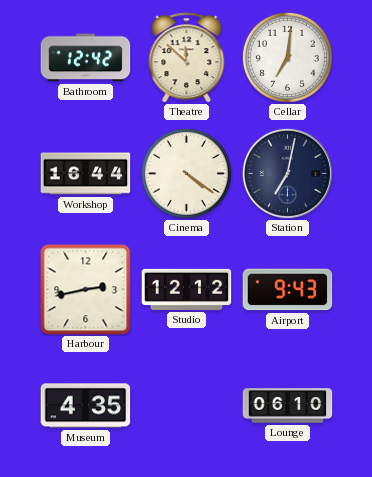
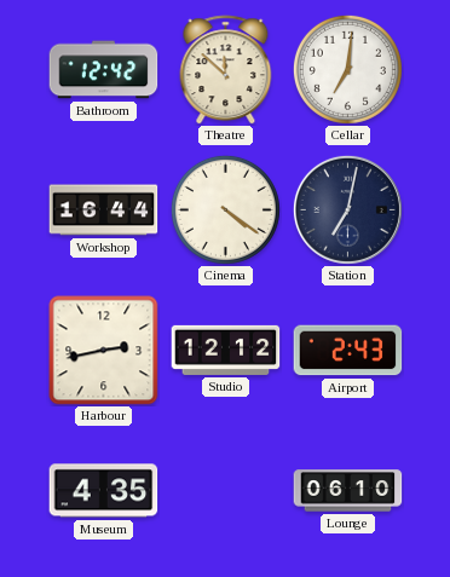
Airport: 9:43 -> 2:43
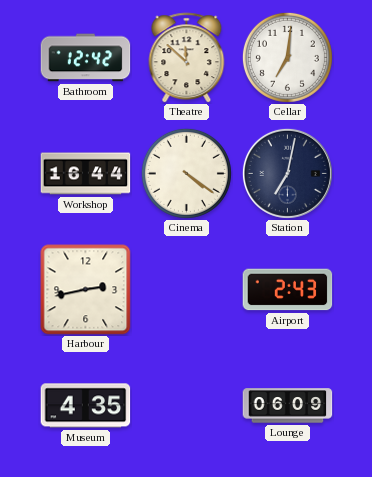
Studio: 12:12 -> none
Lounge: 06:10 -> 06:09
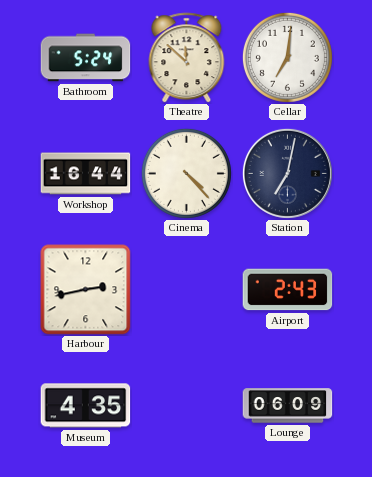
Bathroom: 12:42 -> 5:24
Cinema: 4:21 -> 4:23
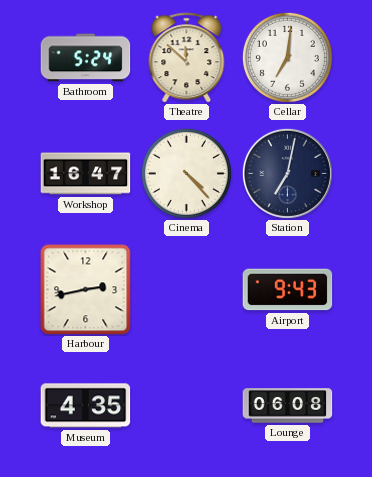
Workshop: 16:44 -> 16:47
Airport: 2:43 -> 9:43
Lounge: 06:09 -> 06:08
